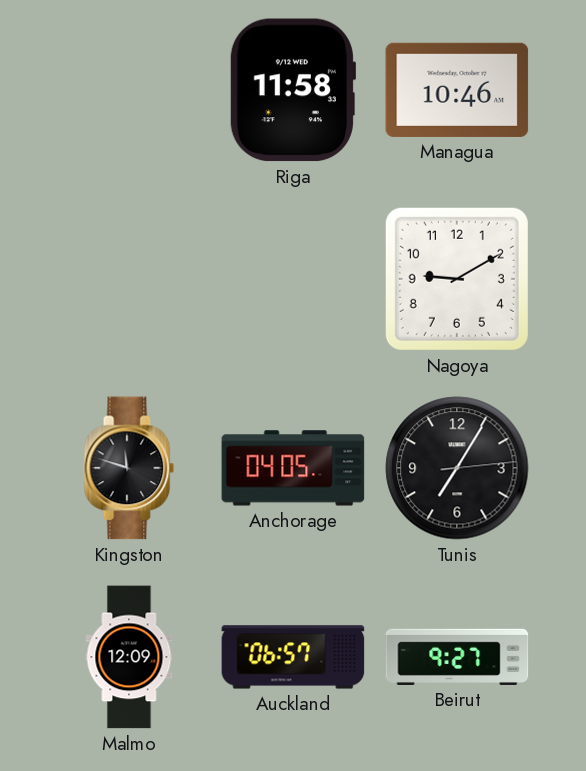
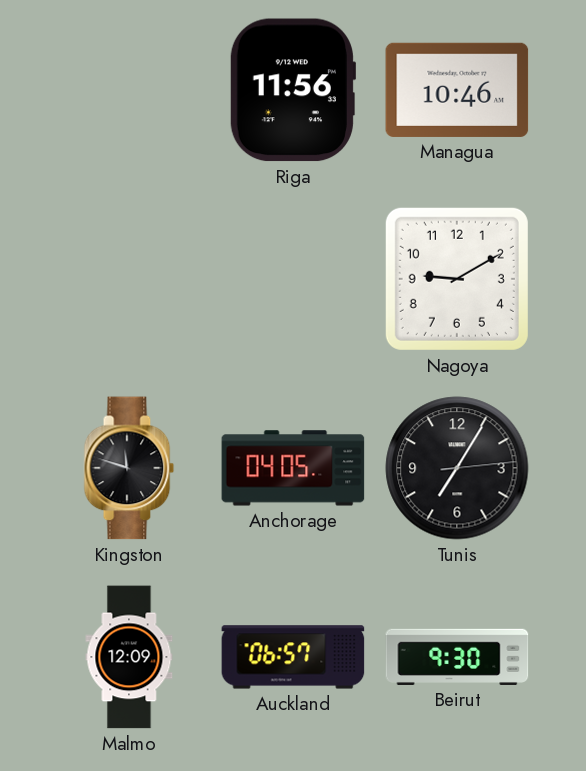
Riga: 11:58 -> 11:56
Beirut: 9:27 -> 9:30
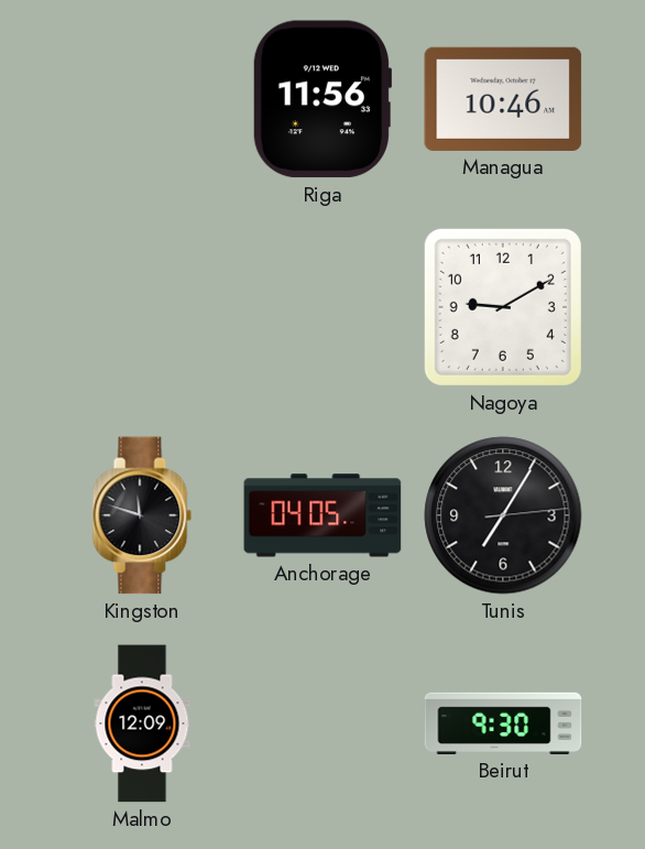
Auckland: 06:57 -> none
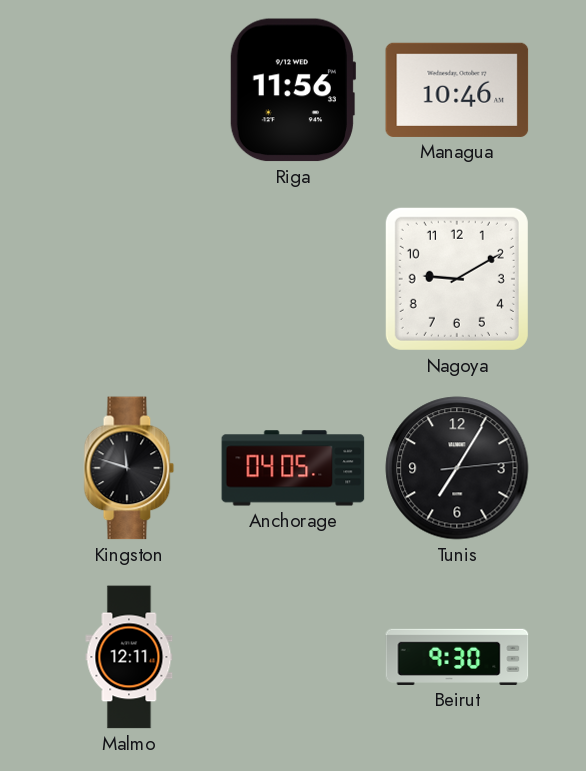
Malmo: 12:09 -> 12:11
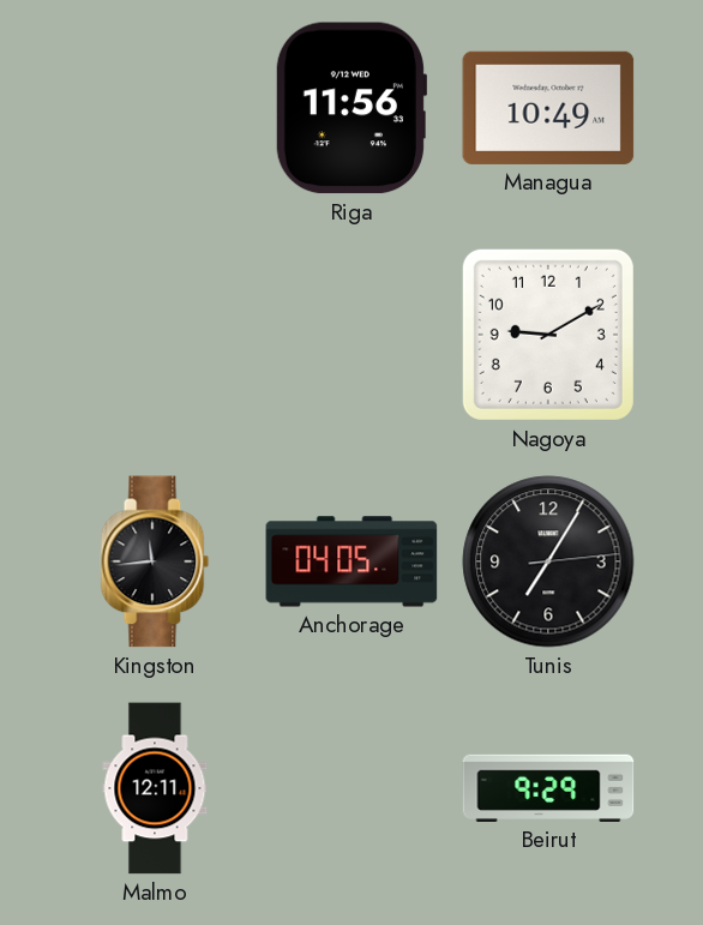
Managua: 10:46 -> 10:49
Kingston: 11:48 -> 11:44
Beirut: 9:30 -> 9:29
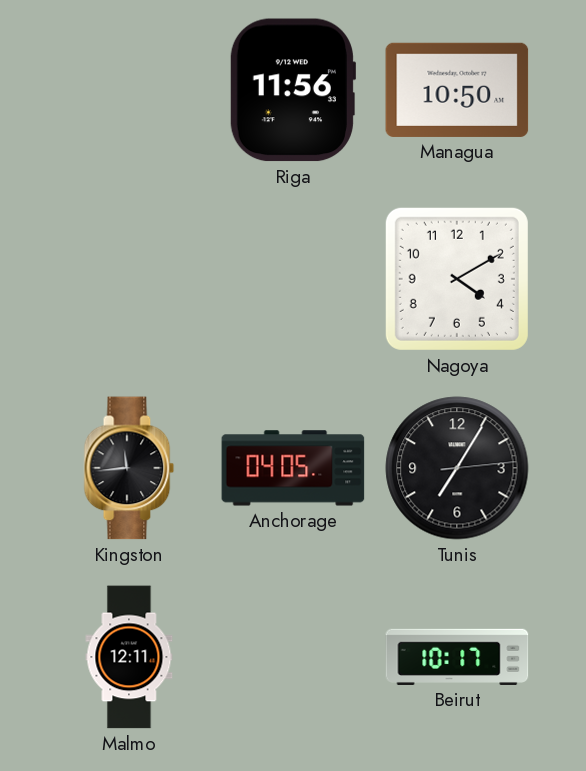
Managua: 10:49 -> 10:50
Nagoya: 9:10 -> 4:10
Beirut: 9:29 -> 10:17
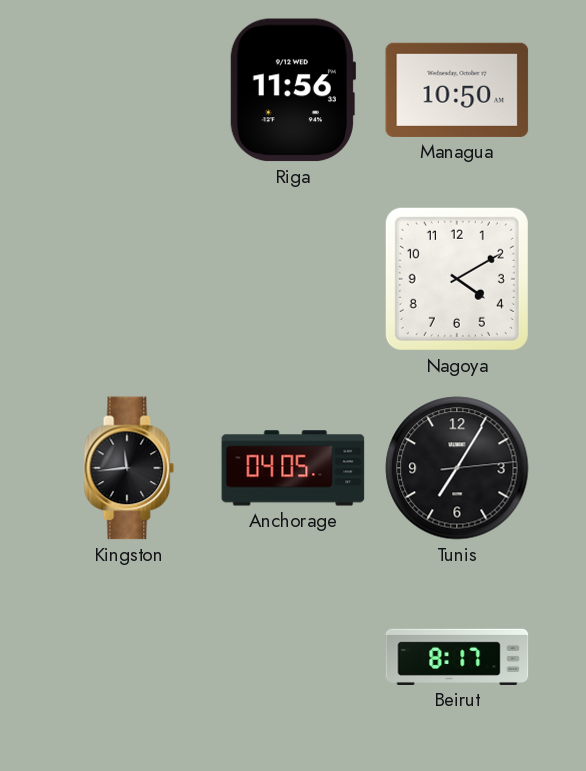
Malmo: 12:11 -> none
Beirut: 10:17 -> 8:17
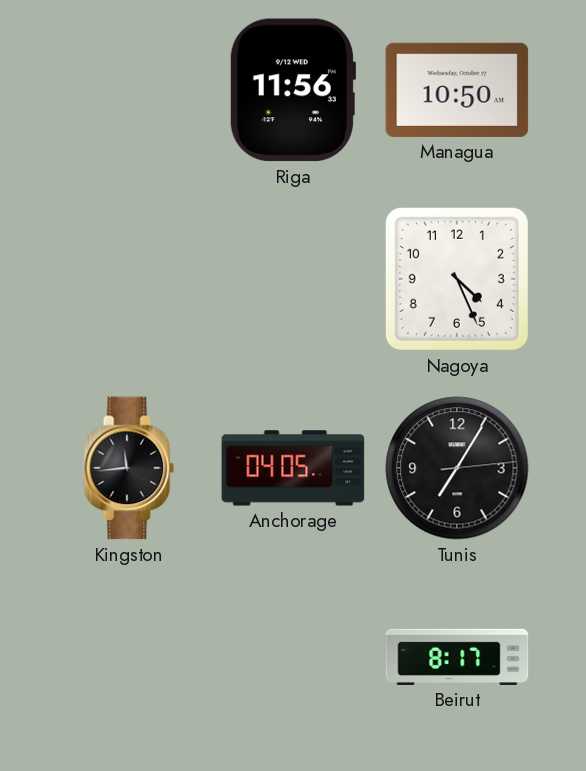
Nagoya: 4:10 -> 4:26
